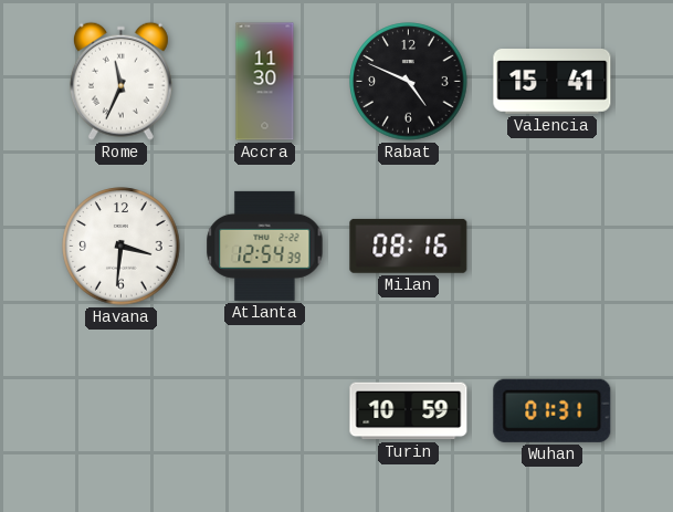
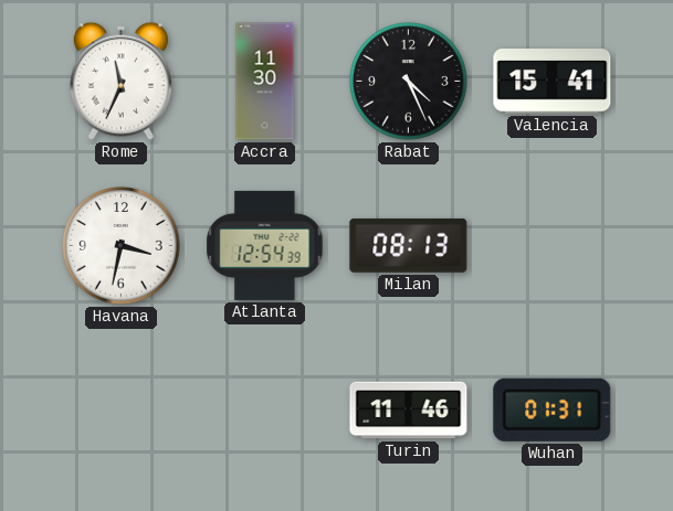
Rabat: 4:49 -> 4:26
Havana: 3:31 -> 3:32
Milan: 08:16 -> 08:13
Turin: 10:59 -> 11:46
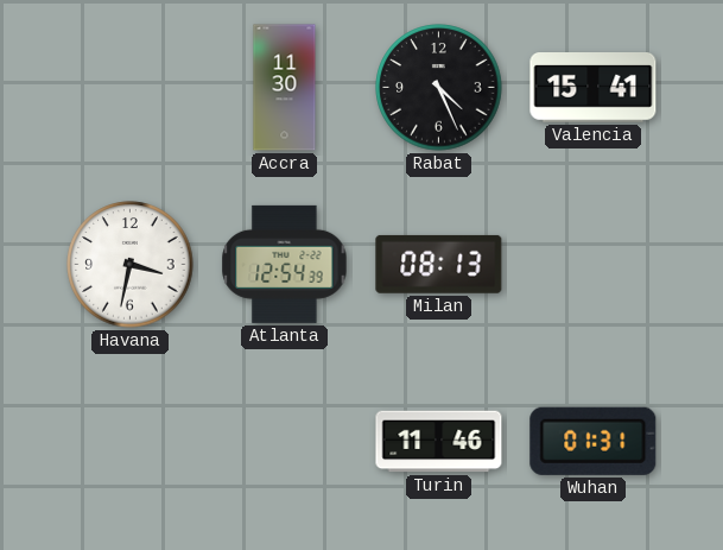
Rome: 11:34 -> none
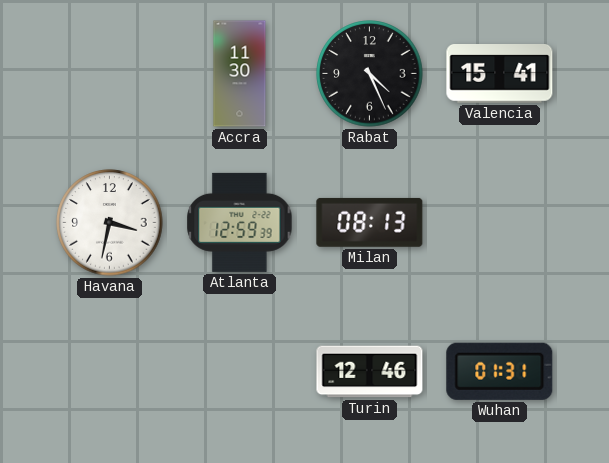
Atlanta: 12:54 -> 12:59
Turin: 11:46 -> 12:46
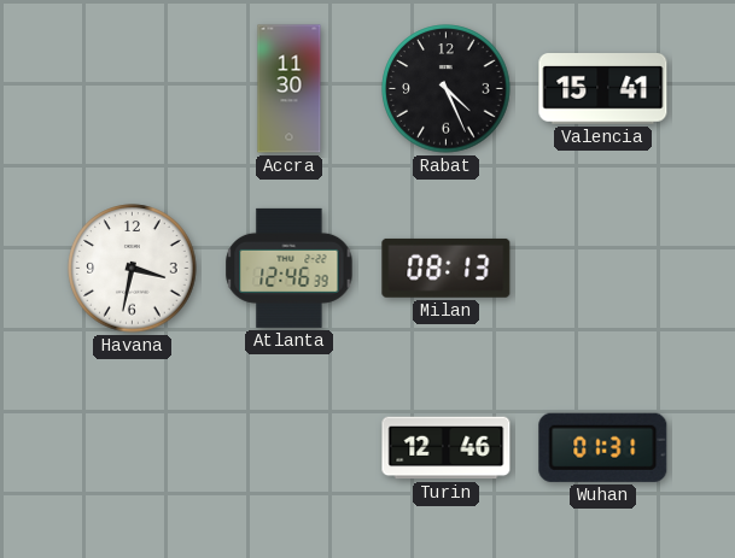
Atlanta: 12:59 -> 12:46
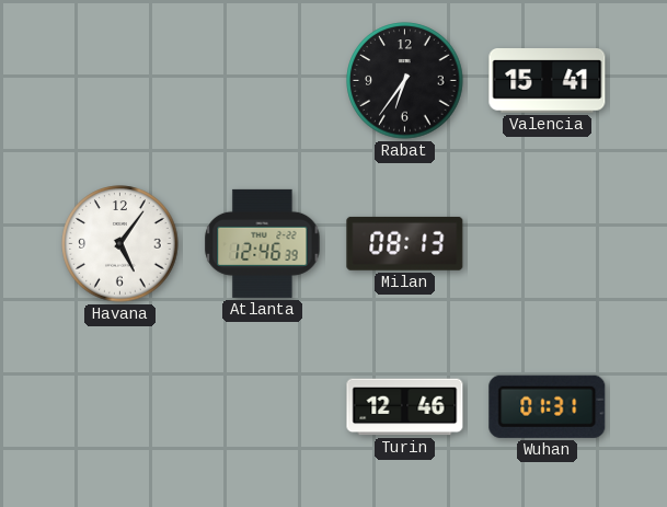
Accra: 11:30 -> none
Rabat: 4:26 -> 6:36
Havana: 3:32 -> 5:06
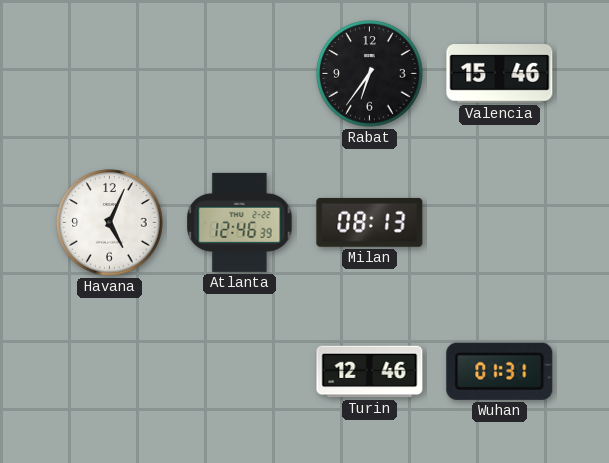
Valencia: 15:41 -> 15:46
Havana: 5:06 -> 5:04
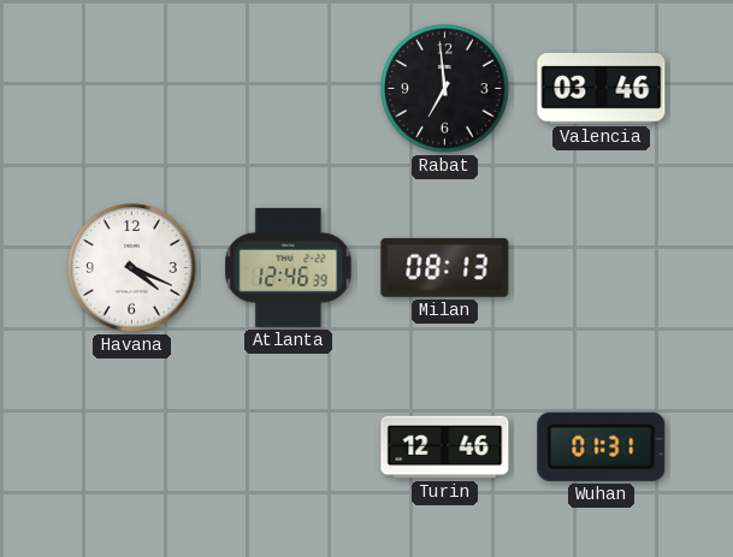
Rabat: 6:36 -> 6:59
Valencia: 15:46 -> 03:46
Havana: 5:04 -> 4:19
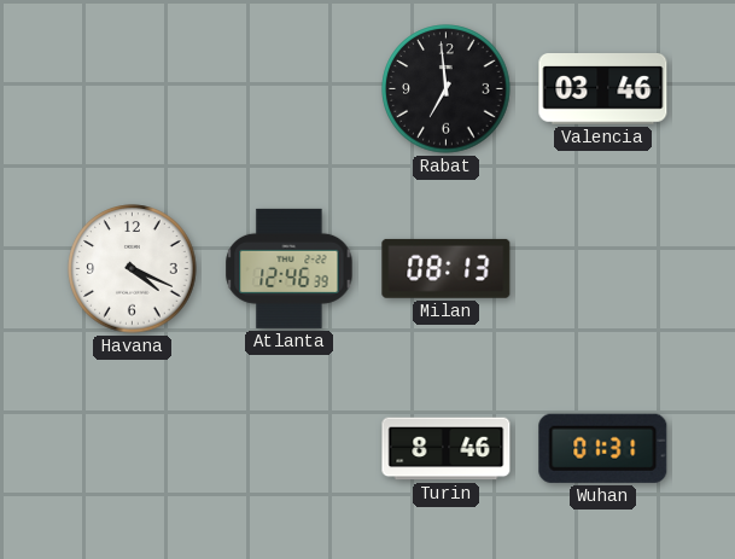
Turin: 12:46 -> 8:46
